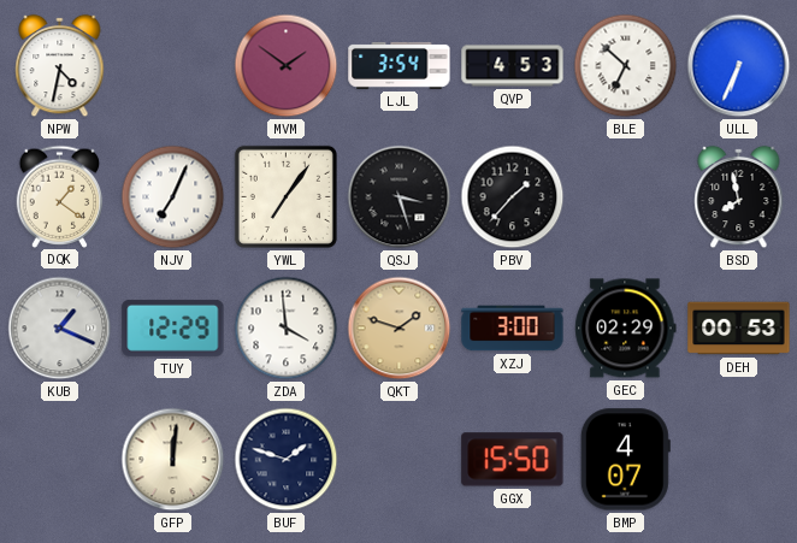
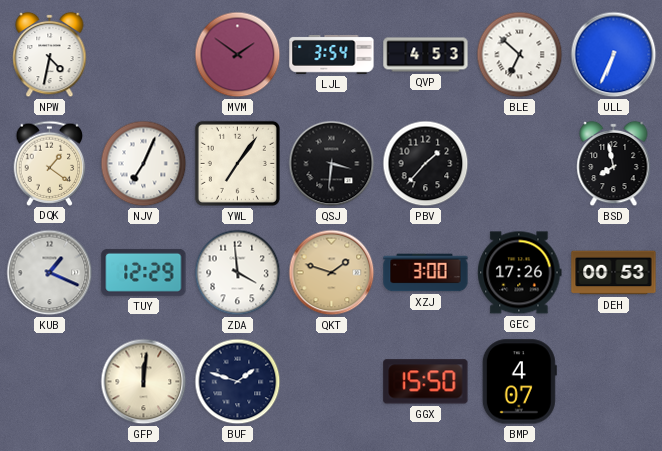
QSJ: 3:27 -> 3:31
GEC: 02:29 -> 17:26
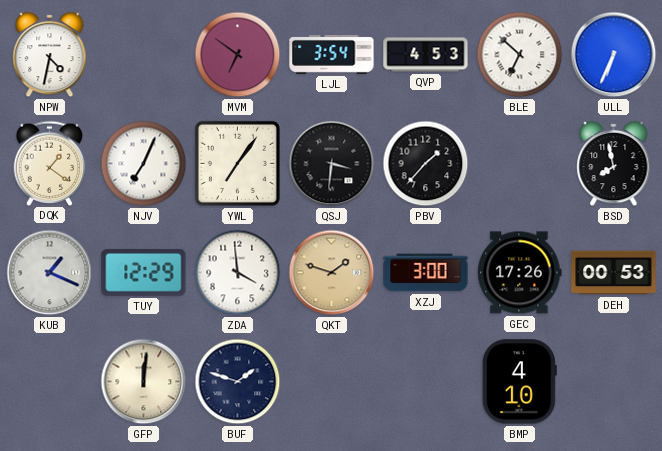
MVM: 1:51 -> 6:51
GGX: 15:50 -> none
BMP: 4:07 -> 4:10
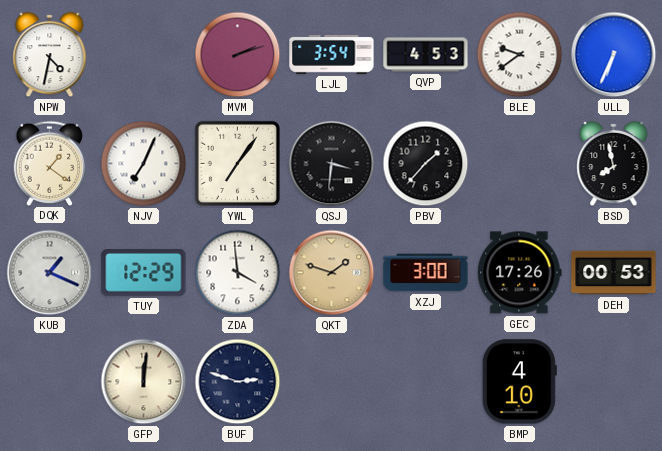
MVM: 6:51 -> 2:12
BLE: 6:52 -> 9:39
BUF: 1:48 -> 2:48
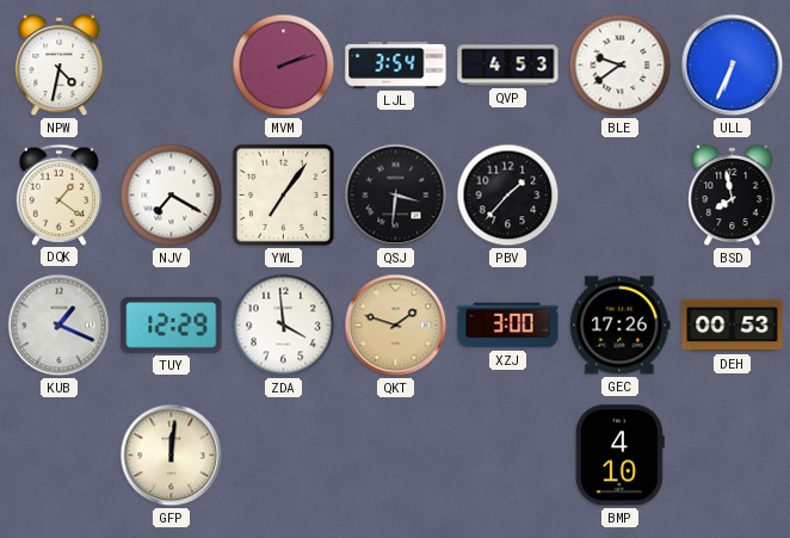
NJV: 7:04 -> 7:20
BUF: 2:48 -> none
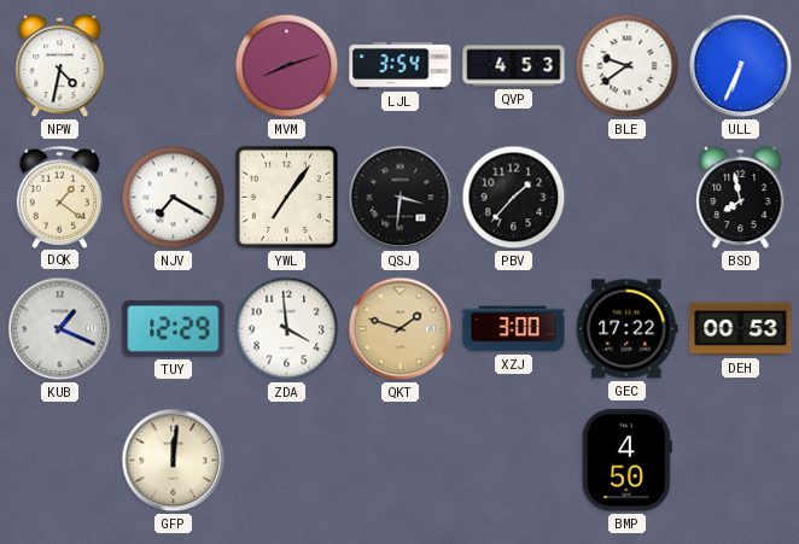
MVM: 2:12 -> 8:12
GEC: 17:26 -> 17:22
BMP: 4:10 -> 4:50
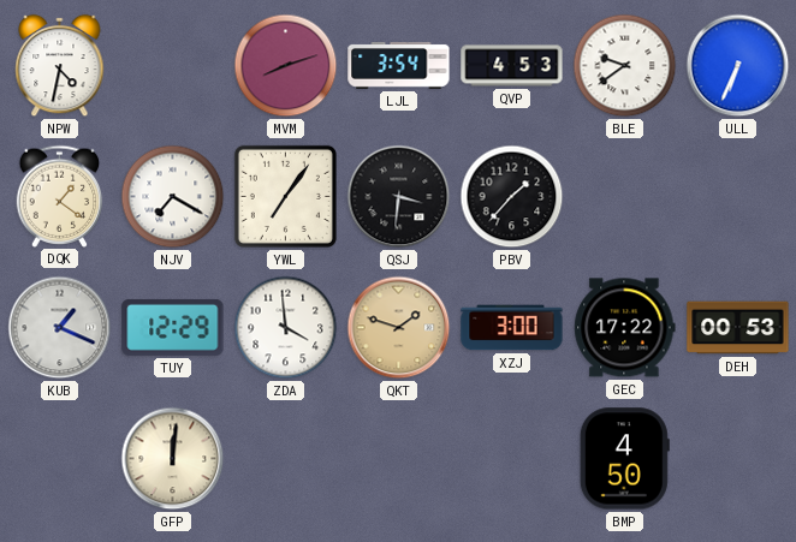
BSD: 7:58 -> none
